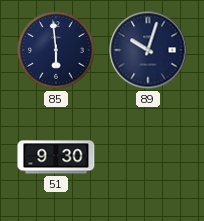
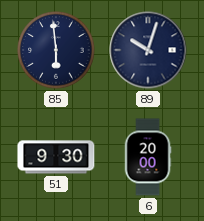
6: none -> 20:00
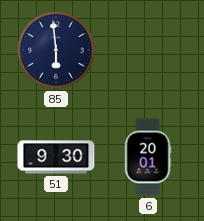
89: 10:03 -> none
6: 20:00 -> 20:01
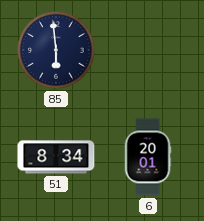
51: 9:30 -> 8:34
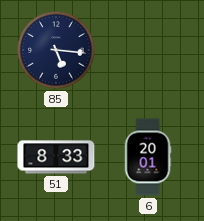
85: 5:59 -> 5:16
51: 8:34 -> 8:33
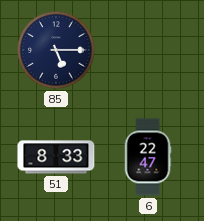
85: 5:16 -> 5:15
6: 20:01 -> 22:47
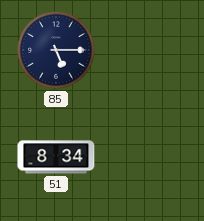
51: 8:33 -> 8:34
6: 22:47 -> none
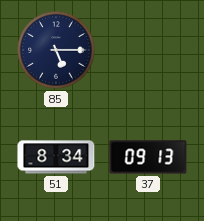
37: none -> 09:13
